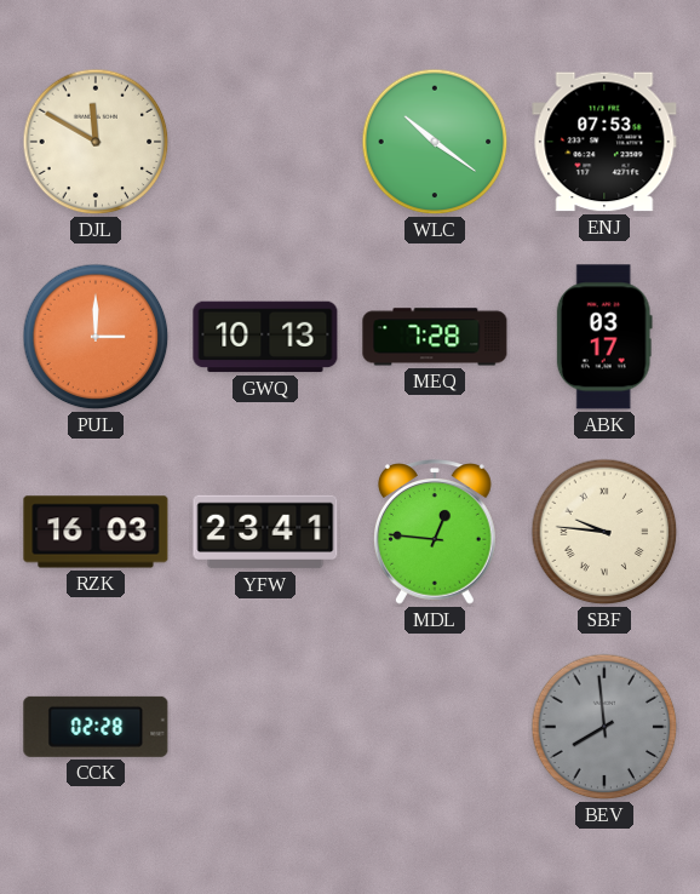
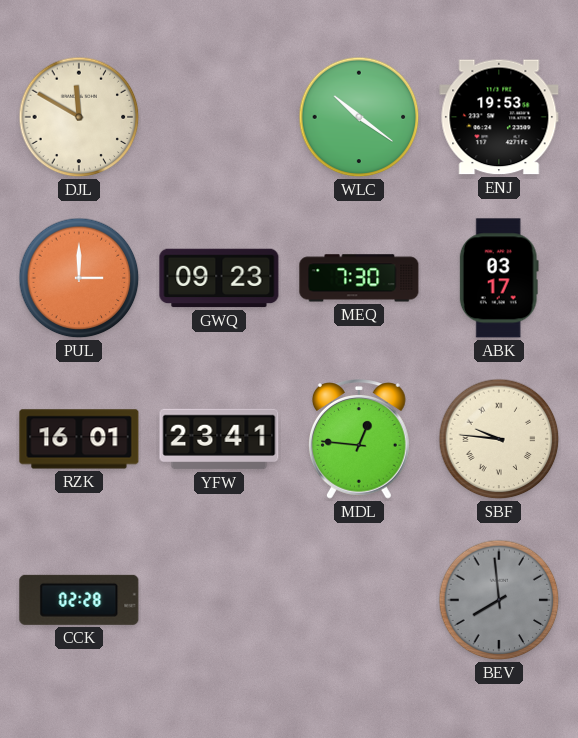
ENJ: 07:53 -> 19:53
GWQ: 10:13 -> 09:23
MEQ: 7:28 -> 7:30
RZK: 16:03 -> 16:01
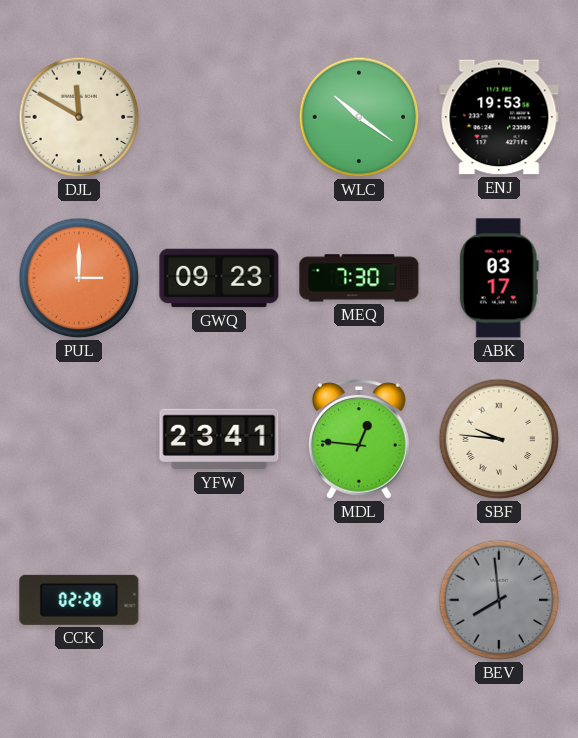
RZK: 16:01 -> none
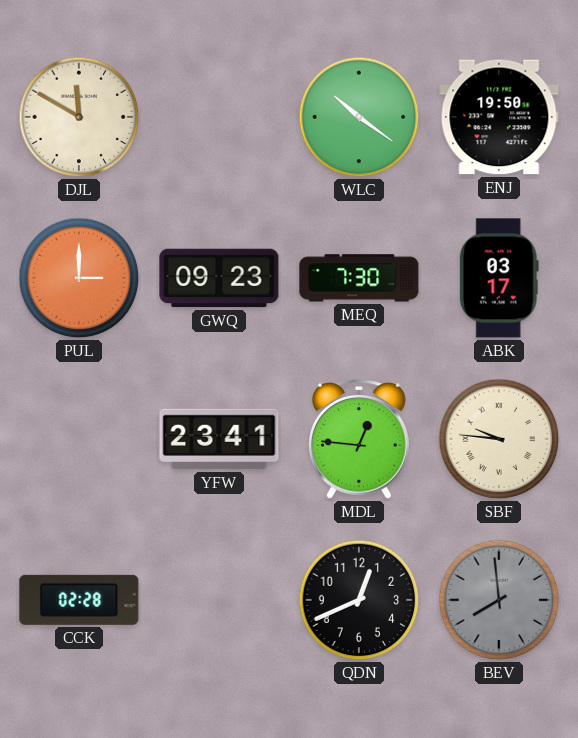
ENJ: 19:53 -> 19:50
QDN: none -> 12:41
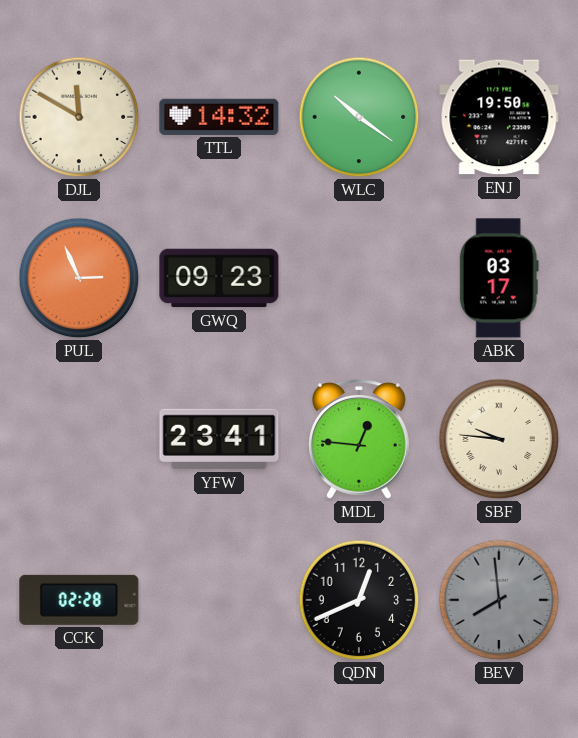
TTL: none -> 14:32
PUL: 3:00 -> 2:56
MEQ: 7:30 -> none
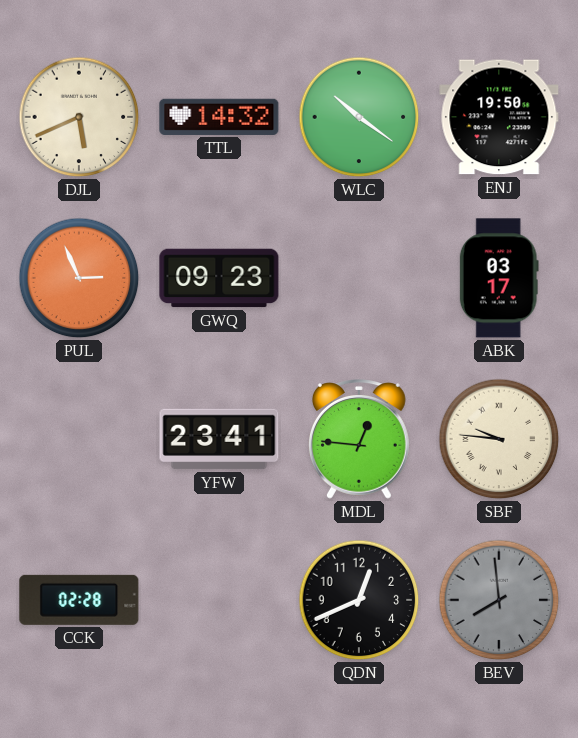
DJL: 11:50 -> 5:41
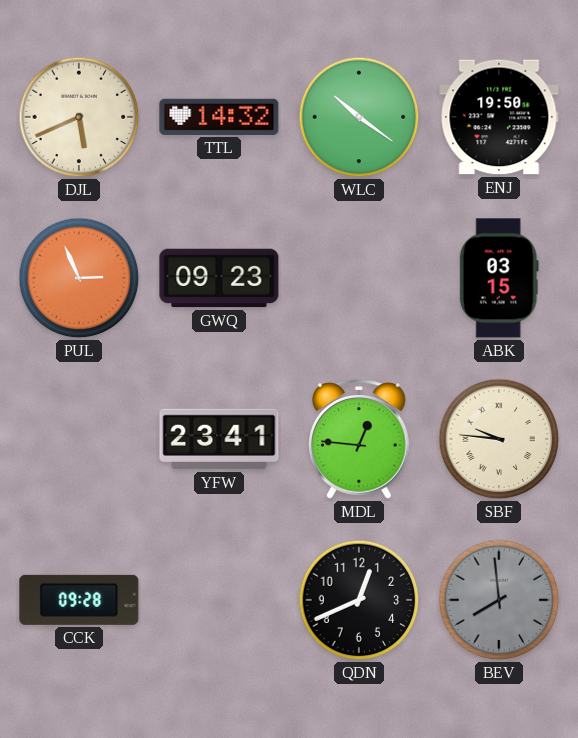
ABK: 03:17 -> 03:15
CCK: 02:28 -> 09:28
